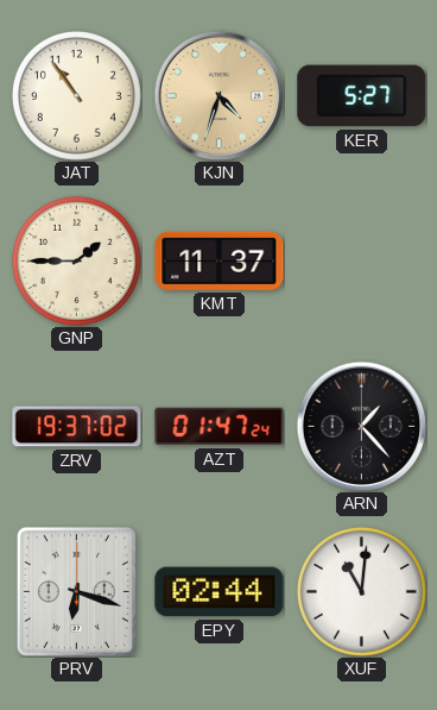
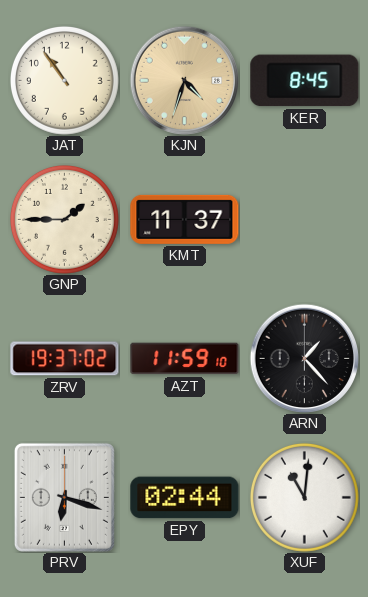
KER: 5:27 -> 8:45
AZT: 01:47 -> 11:59
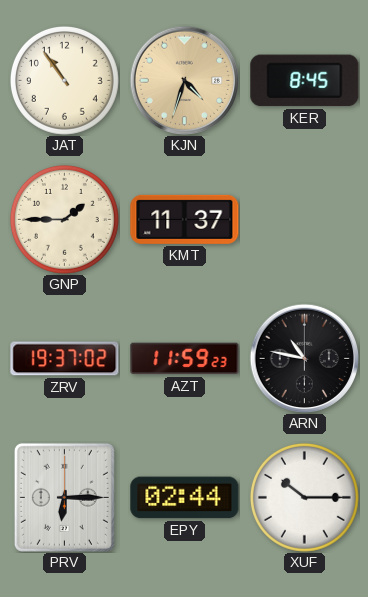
AZT: 11:59:10 -> 11:59:23
ARN: 1:23 -> 10:47
PRV: 6:18 -> 6:15
XUF: 11:01 -> 10:15
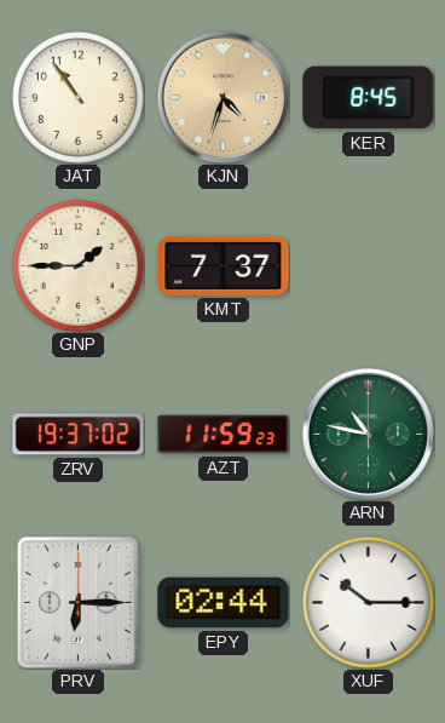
KMT: 11:37 -> 7:37
ARN dial: black -> green
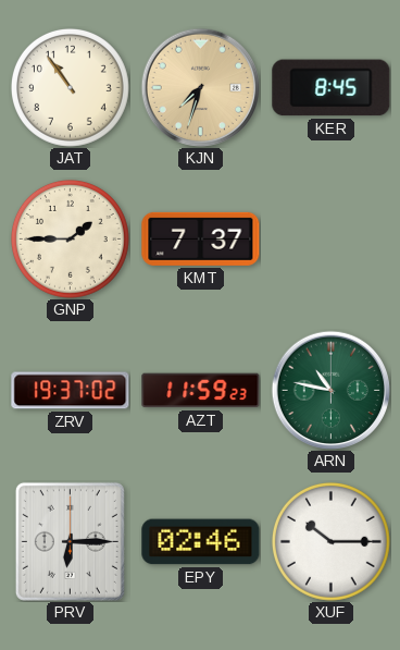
KJN: 4:33 -> 7:33
EPY: 02:44 -> 02:46
